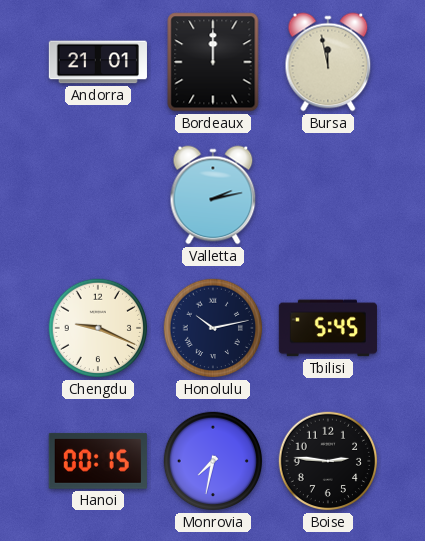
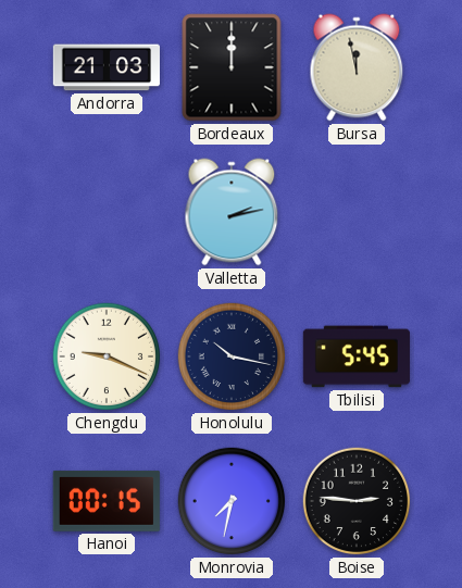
Andorra: 21:01 -> 21:03
Honolulu: 10:13 -> 10:17
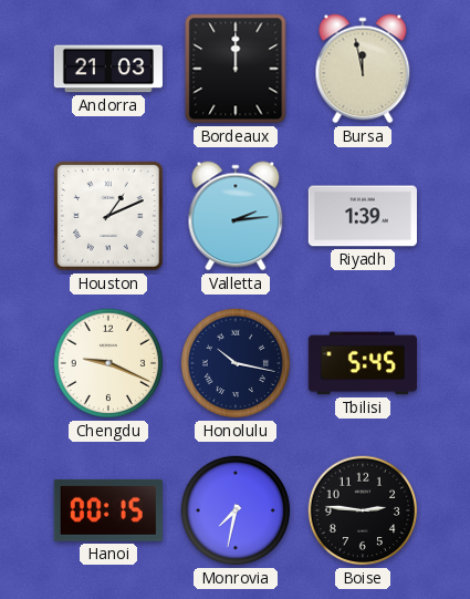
Houston: none -> 1:11
Valletta: 2:13 -> 2:14
Riyadh: none -> 1:39
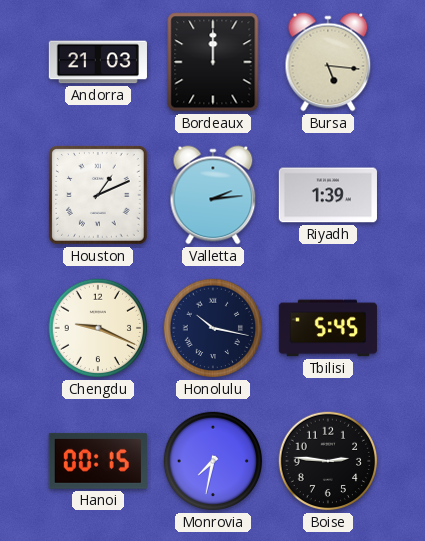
Bursa: 11:58 -> 5:16
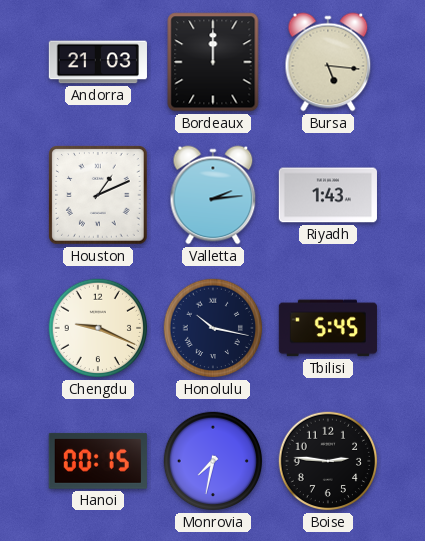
Riyadh: 1:39 -> 1:43
